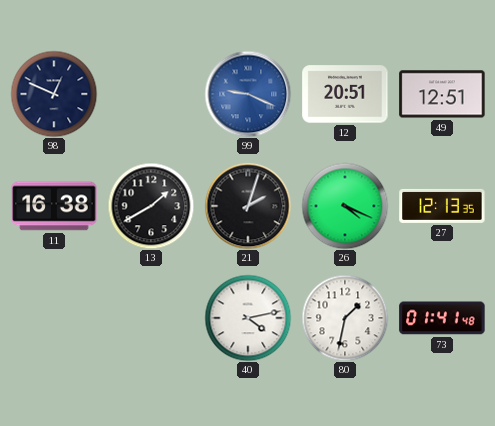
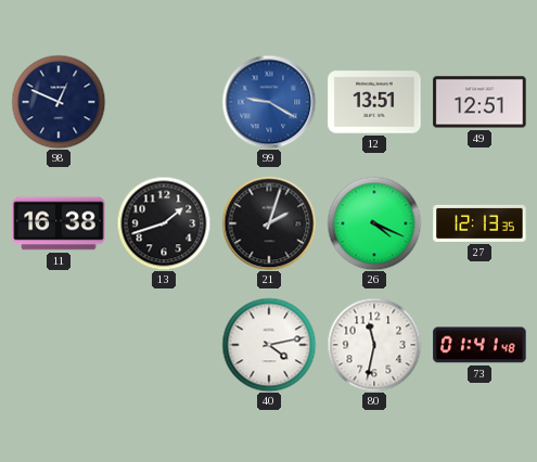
99: 9:19 -> 9:20
12: 20:51 -> 13:51
13: 1:40 -> 1:42
80: 1:32 -> 11:32
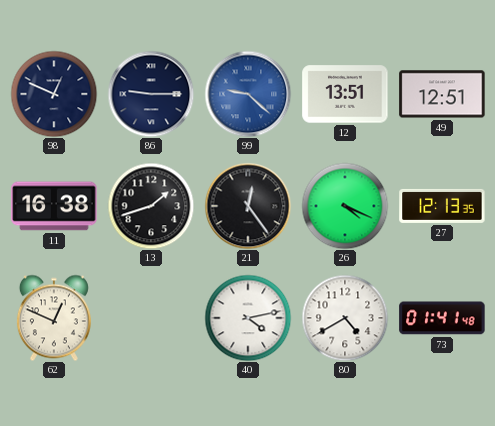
86: none -> 9:15
99: 9:20 -> 9:22
21: 2:03 -> 12:24
62: none -> 12:49
80: 11:32 -> 4:40
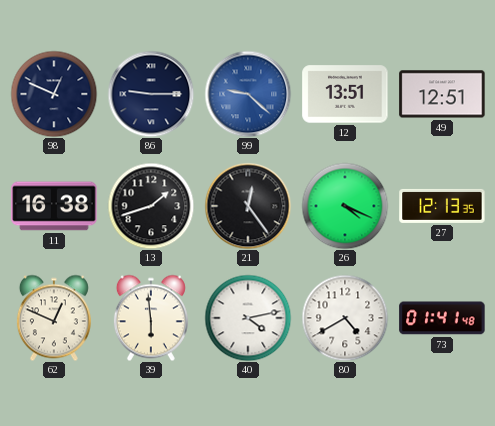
39: none -> 5:59
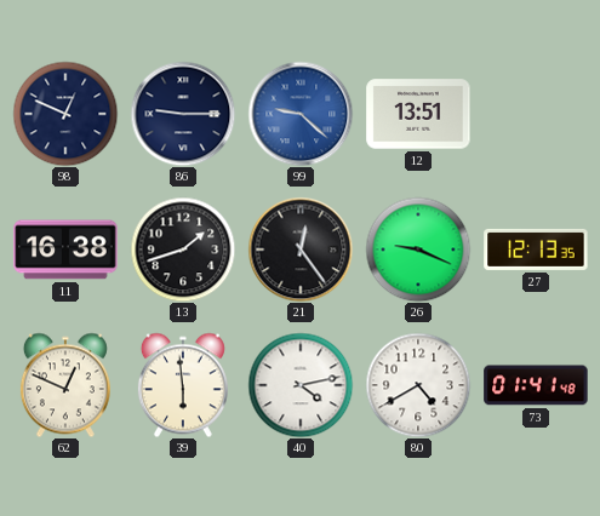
49: 12:51 -> none
26: 4:19 -> 9:19
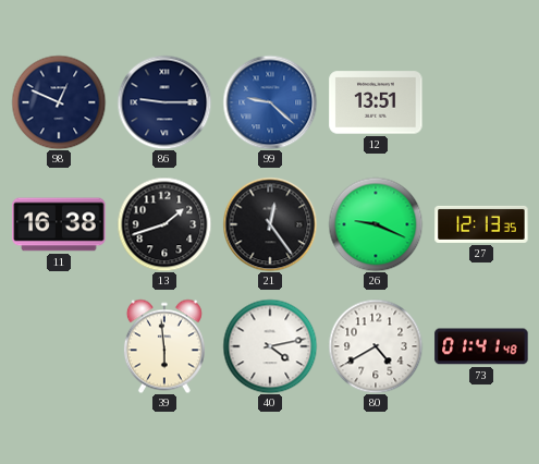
62: 12:49 -> none
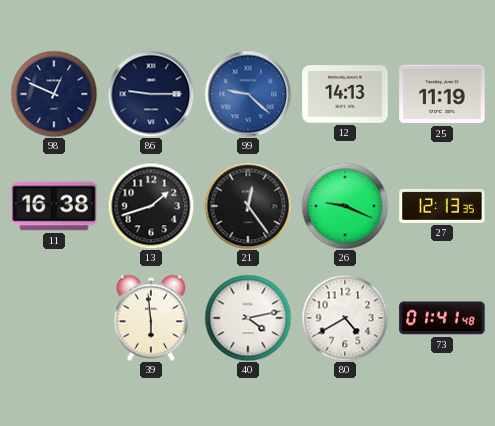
12: 13:51 -> 14:13
25: none -> 11:19
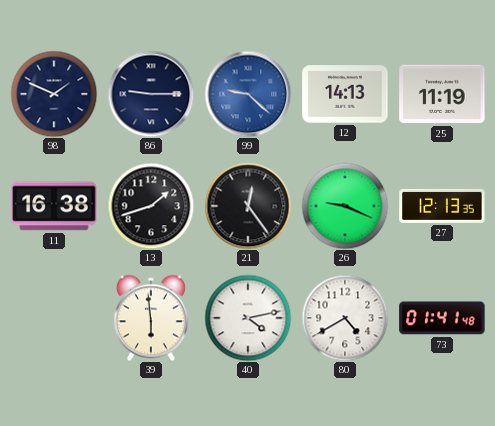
98: 12:49 -> 1:49
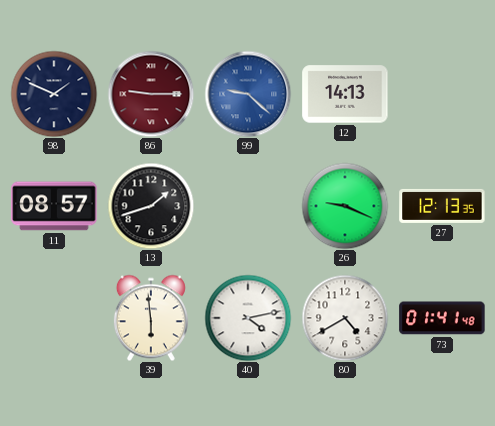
86 dial: navy -> burgundy
25: 11:19 -> none
11: 16:38 -> 08:57
21: 12:24 -> none
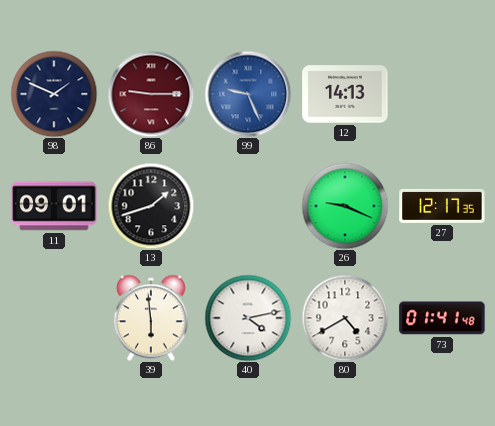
99: 9:22 -> 9:26
11: 08:57 -> 09:01
27: 12:13 -> 12:17
